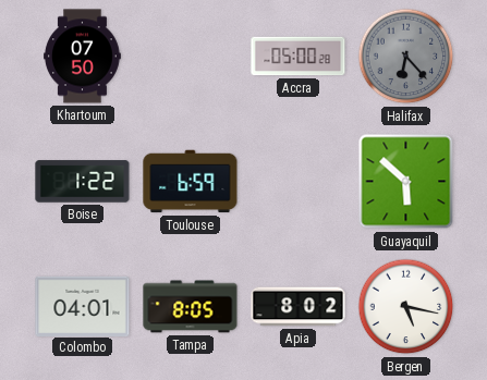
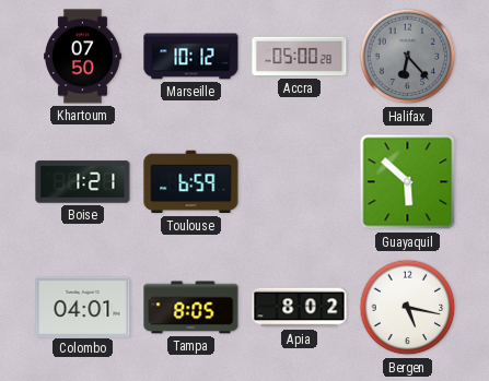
Marseille: none -> 10:12
Boise: 1:22 -> 1:21
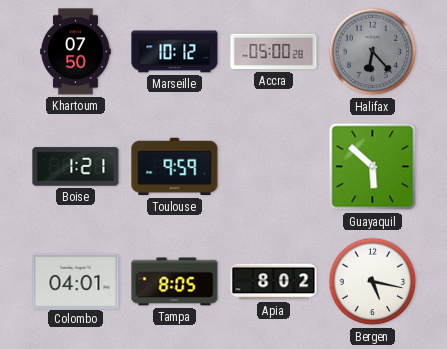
Toulouse: 6:59 -> 9:59
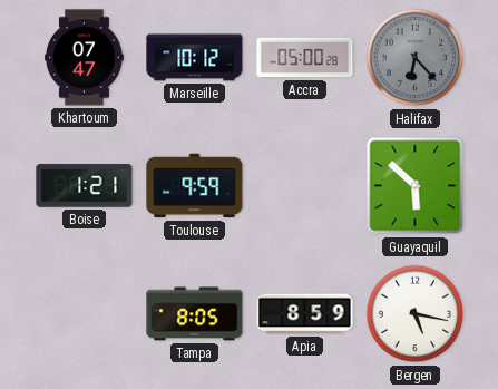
Khartoum: 07:50 -> 07:47
Colombo: 04:01 -> none
Apia: 8:02 -> 8:59
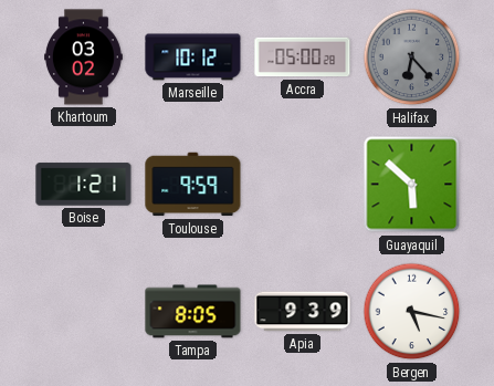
Khartoum: 07:47 -> 03:02
Apia: 8:59 -> 9:39
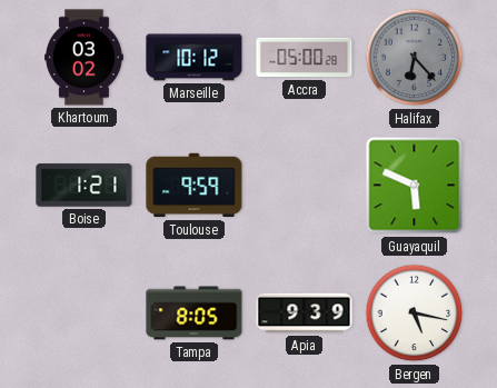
Guayaquil: 5:52 -> 5:49
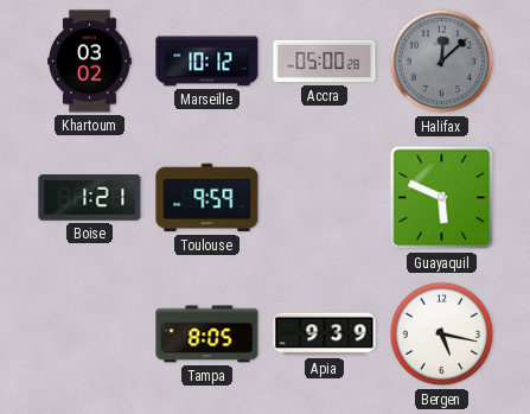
Halifax: 6:23 -> 12:08
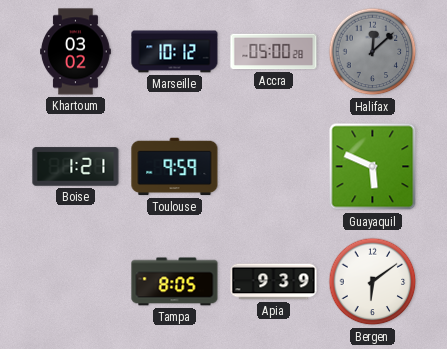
Bergen: 5:17 -> 6:09
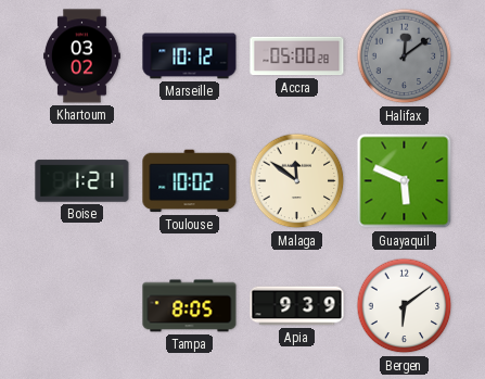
Halifax: 12:08 -> 12:09
Toulouse: 9:59 -> 10:02
Malaga: none -> 11:51
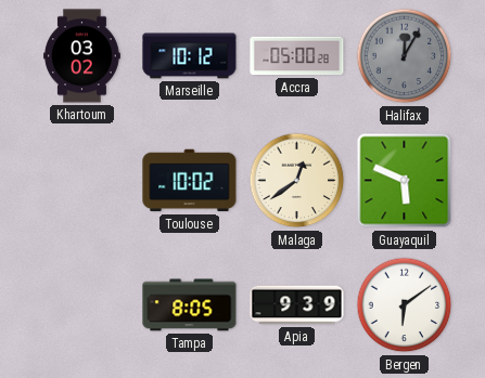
Halifax: 12:09 -> 12:05
Boise: 1:21 -> none
Malaga: 11:51 -> 12:39
